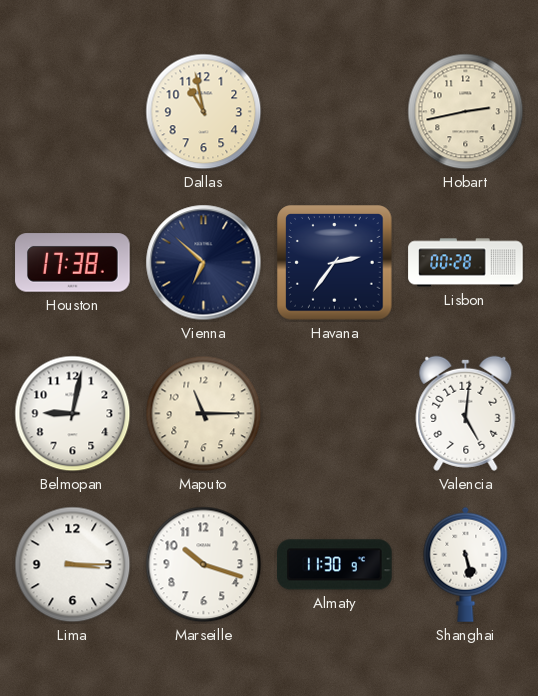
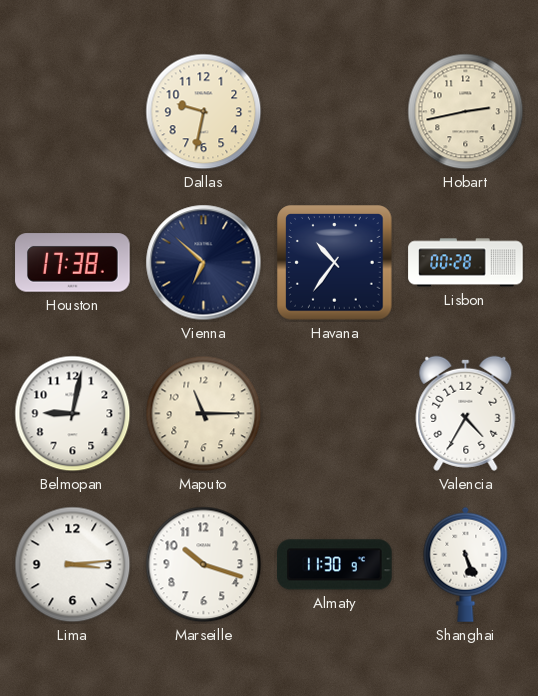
Dallas: 10:58 -> 9:32
Havana: 2:36 -> 10:36
Valencia: 5:01 -> 4:35
Lima: 3:15 -> 3:14
Shanghai: 5:28 -> 5:26
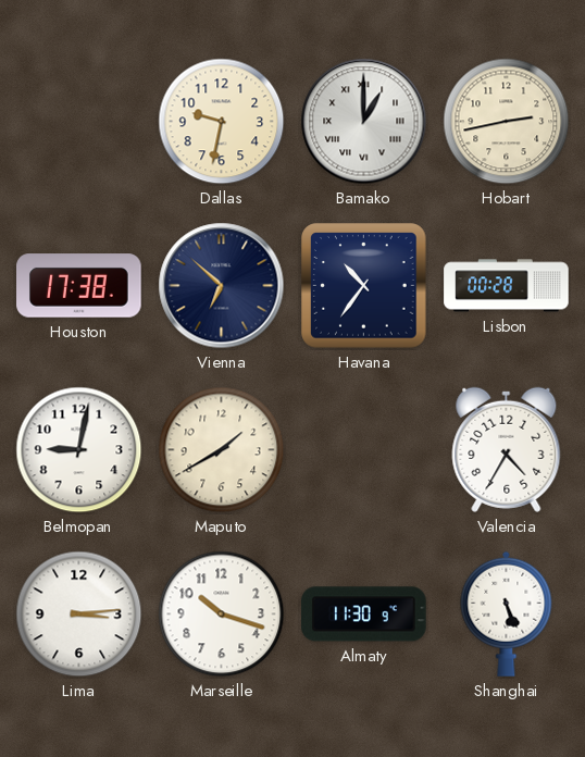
Bamako: none -> 1:00
Maputo: 11:15 -> 1:40
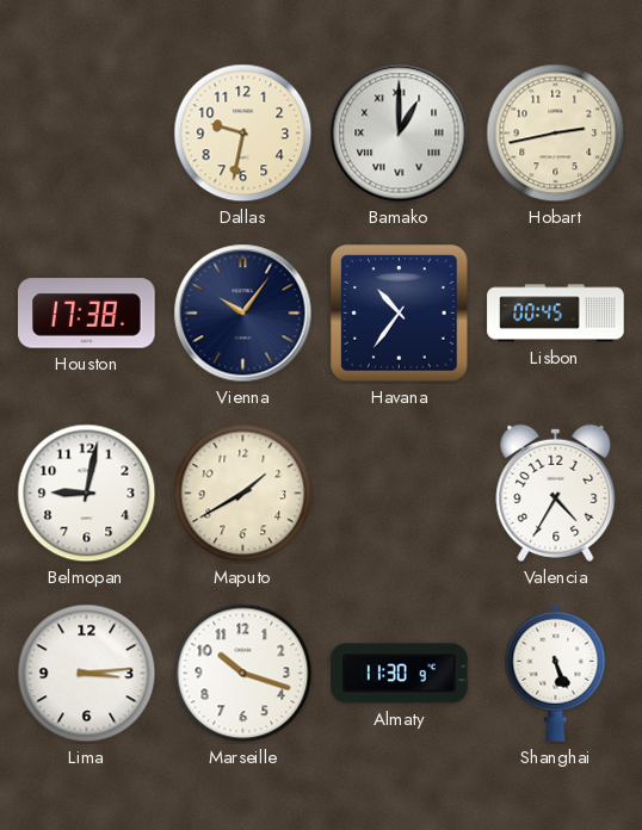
Vienna: 6:52 -> 10:06
Lisbon: 00:28 -> 00:45
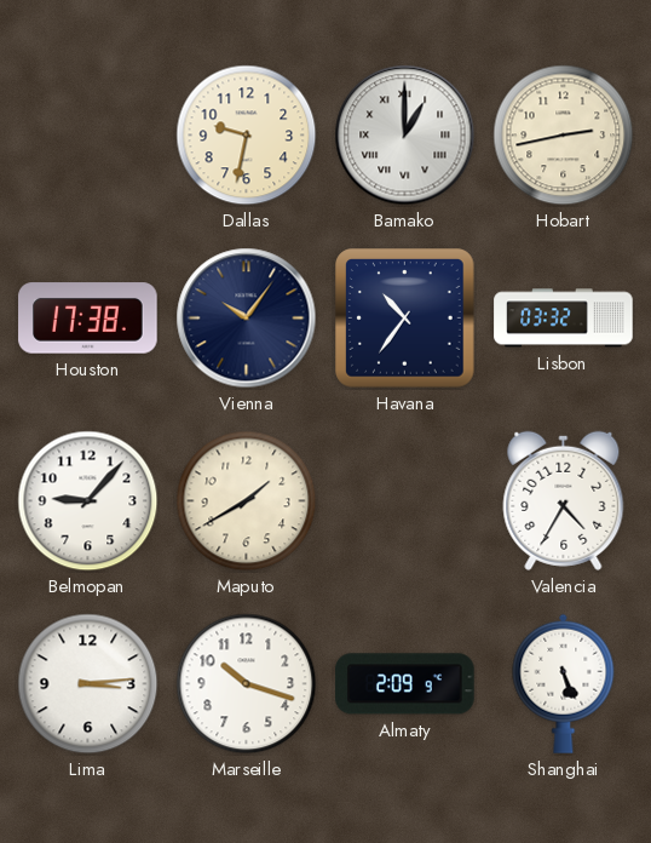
Lisbon: 00:45 -> 03:32
Belmopan: 9:02 -> 9:07
Almaty: 11:30 -> 2:09
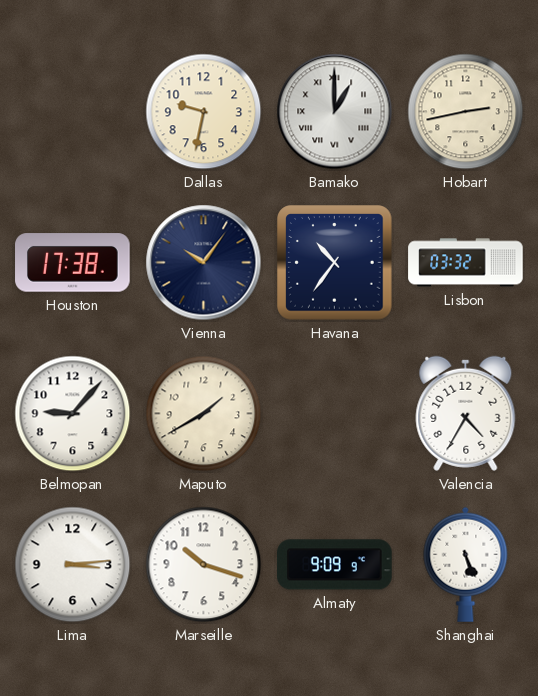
Almaty: 2:09 -> 9:09
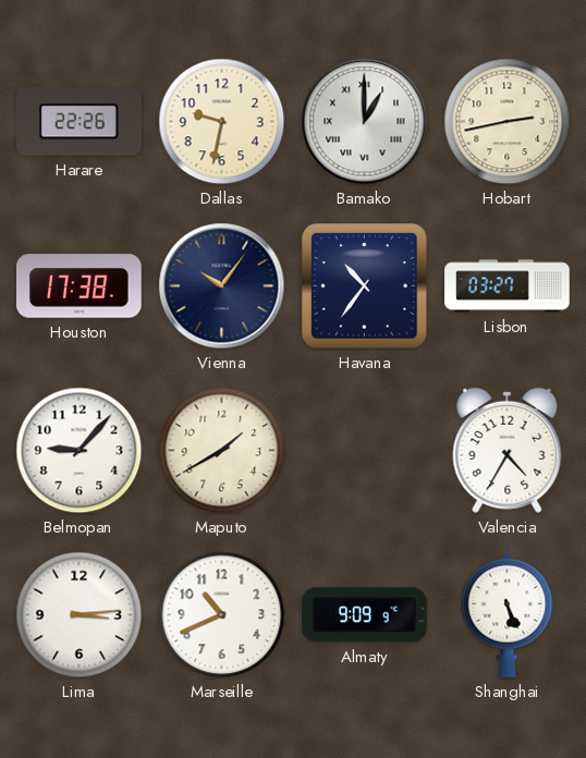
Harare: none -> 22:26
Lisbon: 03:32 -> 03:27
Marseille: 10:18 -> 10:41
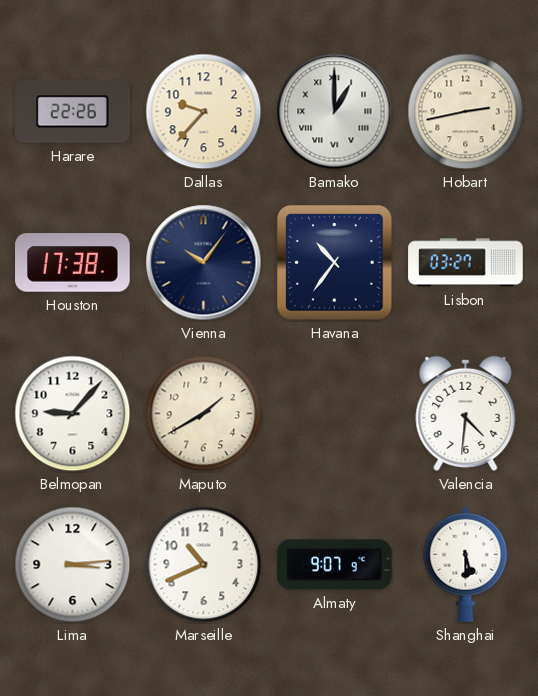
Dallas: 9:32 -> 9:37
Valencia: 4:35 -> 4:31
Almaty: 9:09 -> 9:07
Shanghai: 5:26 -> 5:30
